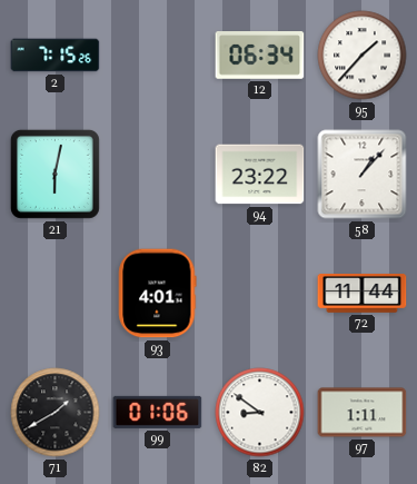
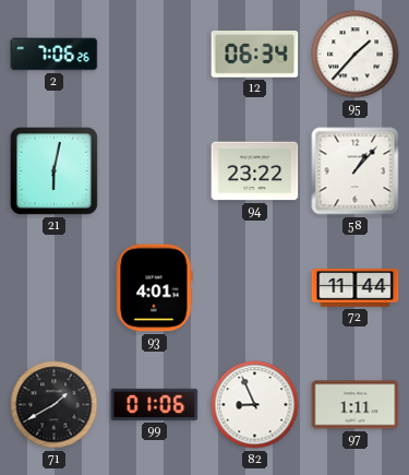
2: 7:15 -> 7:06
82: 8:51 -> 8:56
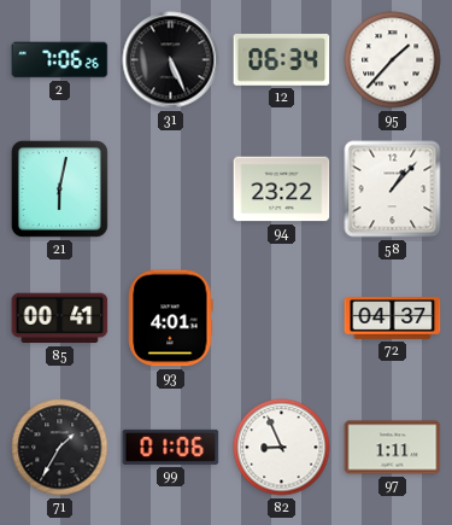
31: none -> 5:26
85: none -> 00:41
72: 11:44 -> 04:37
71: 1:40 -> 1:35
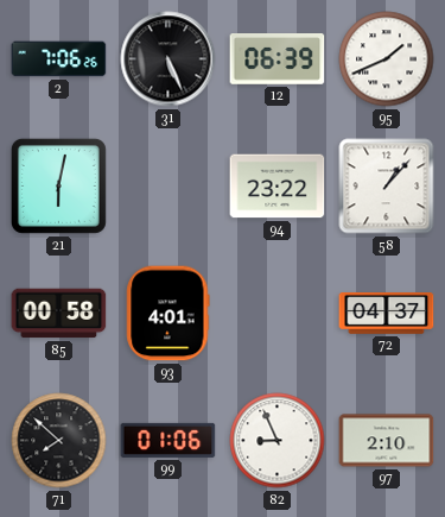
12: 06:34 -> 06:39
95: 1:37 -> 1:41
85: 00:41 -> 00:58
71: 1:35 -> 7:52
97: 1:11 -> 2:10
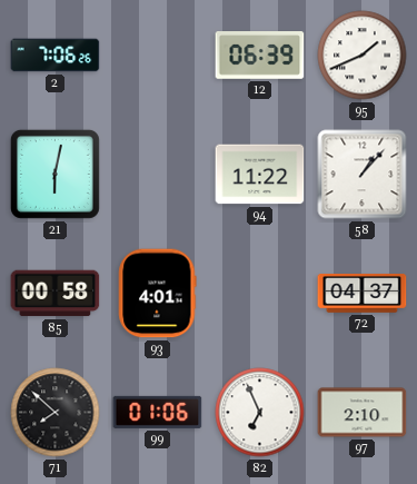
31: 5:26 -> none
94: 23:22 -> 11:22
82: 8:56 -> 6:56
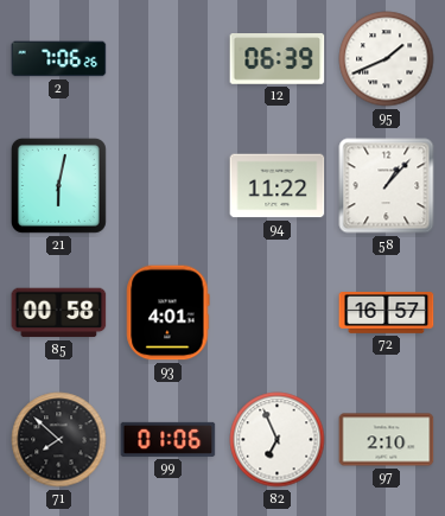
72: 04:37 -> 16:57
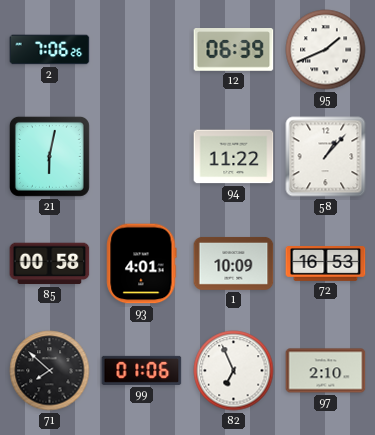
1: none -> 10:09
72: 16:57 -> 16:53
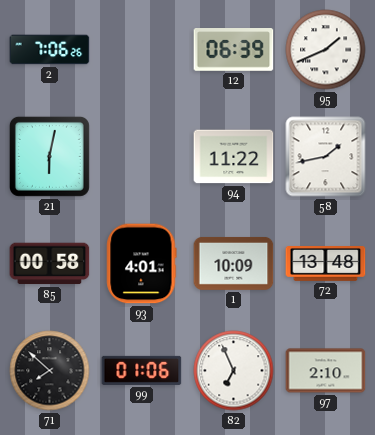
58: 1:07 -> 1:43
72: 16:53 -> 13:48
